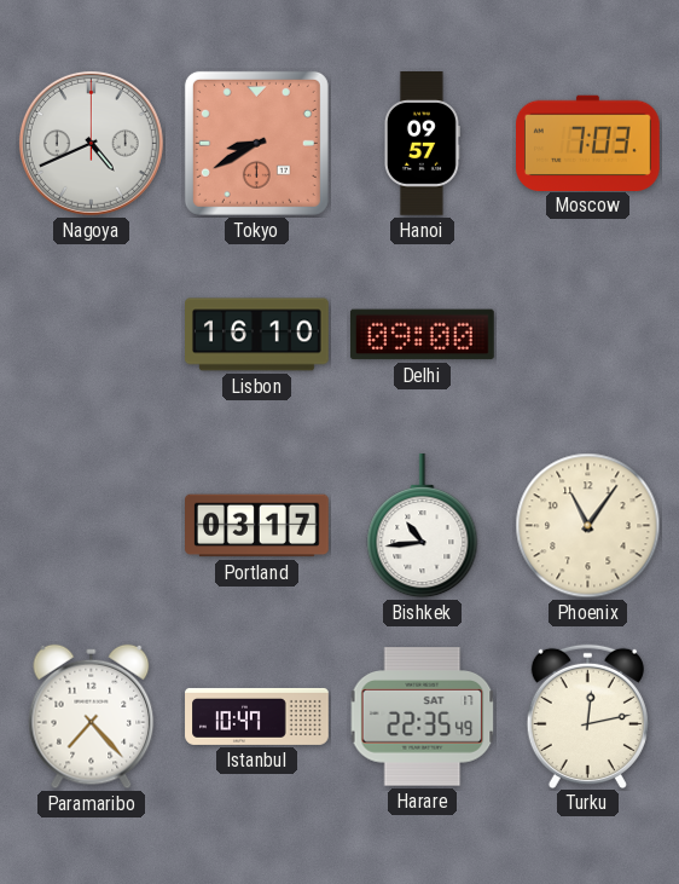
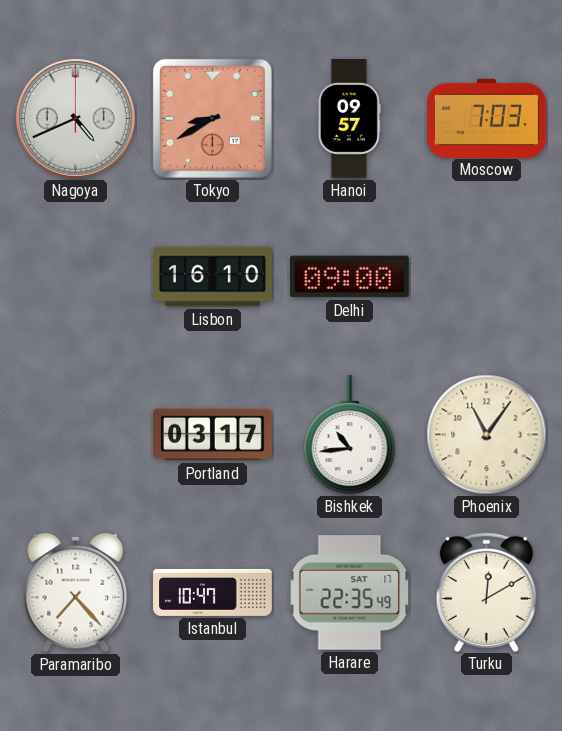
Turku: 12:13 -> 12:10
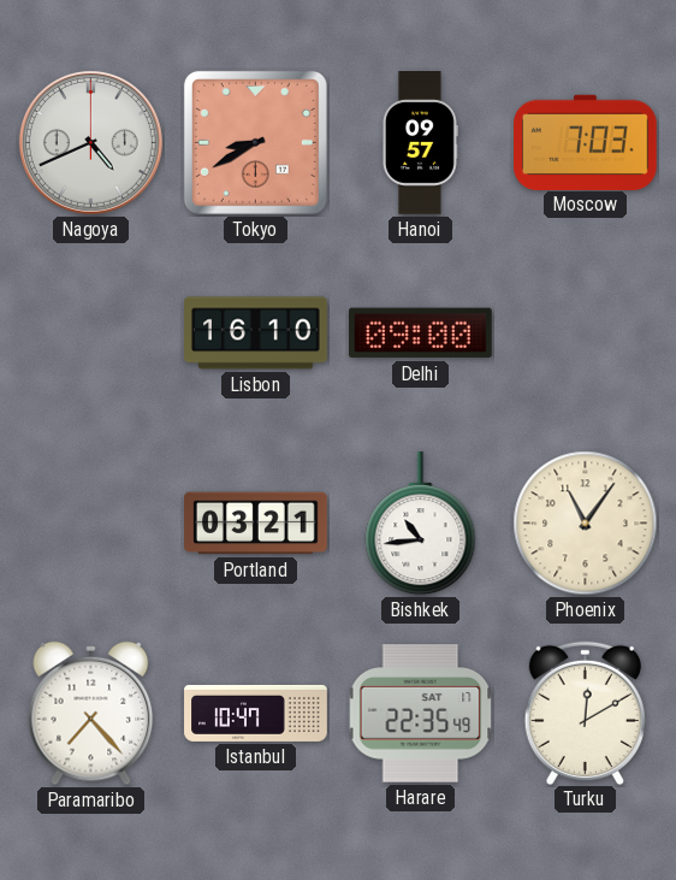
Portland: 03:17 -> 03:21
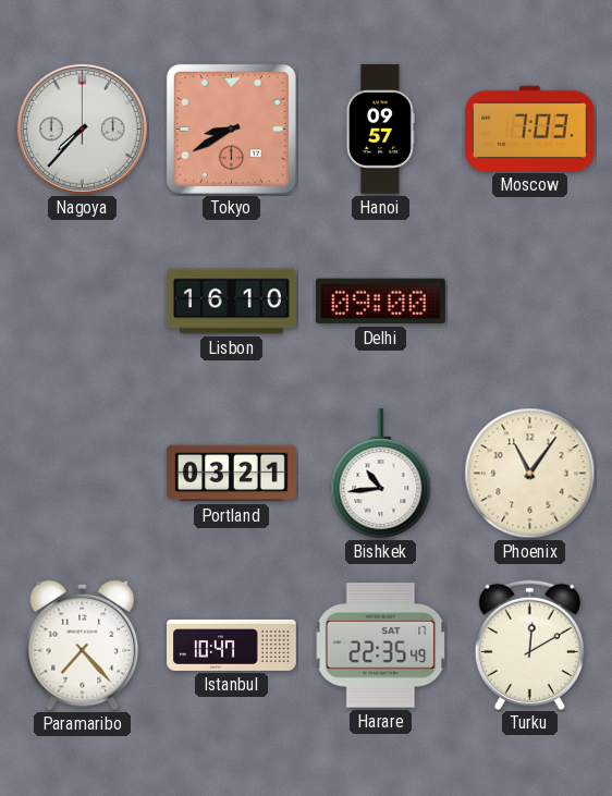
Nagoya: 4:41 -> 7:37
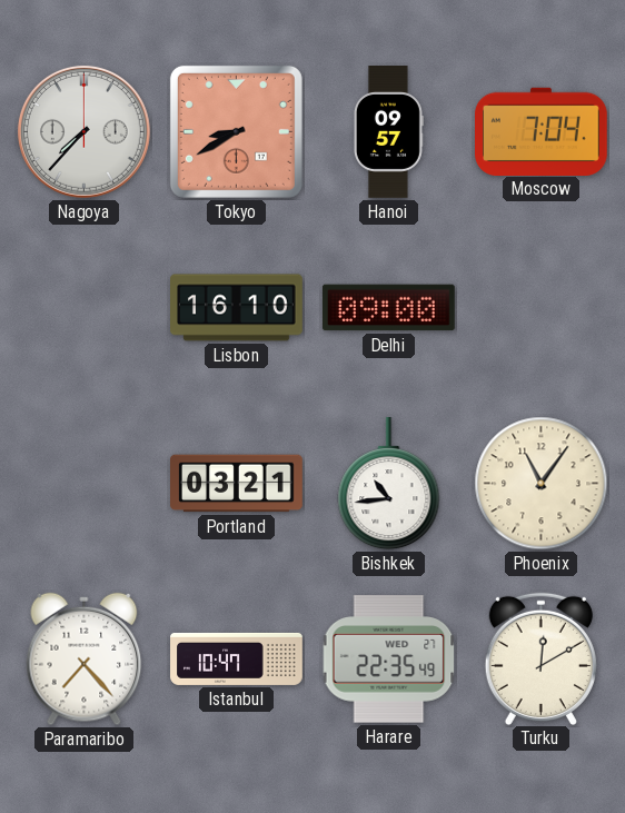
Moscow: 7:03 -> 7:04
Harare date: SAT 17 -> WED 27
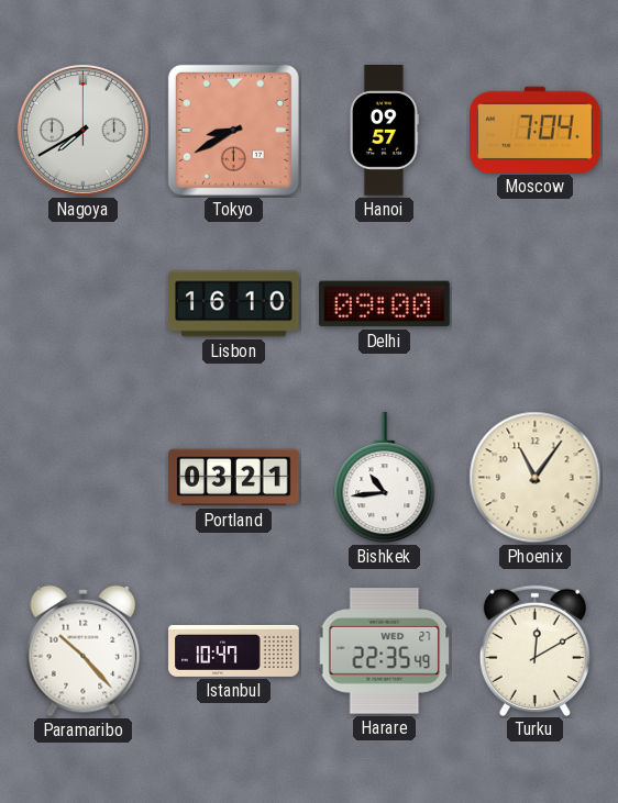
Nagoya: 7:37 -> 7:40
Paramaribo: 7:23 -> 10:23
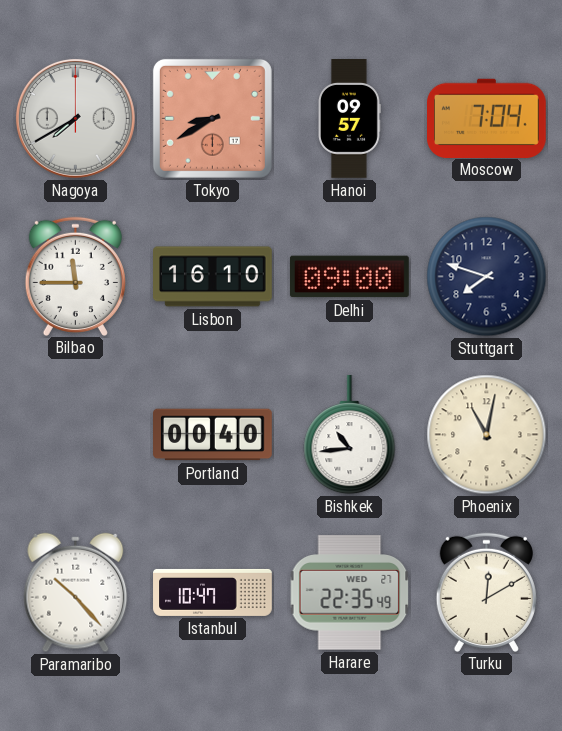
Bilbao: none -> 11:45
Stuttgart: none -> 7:48
Portland: 03:21 -> 00:40
Phoenix: 11:06 -> 11:02
